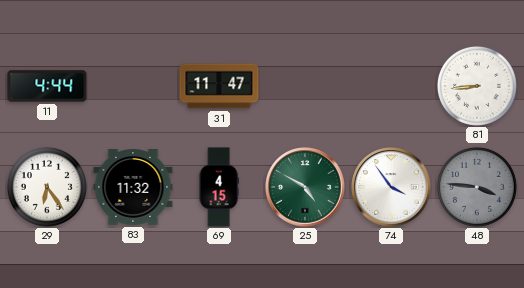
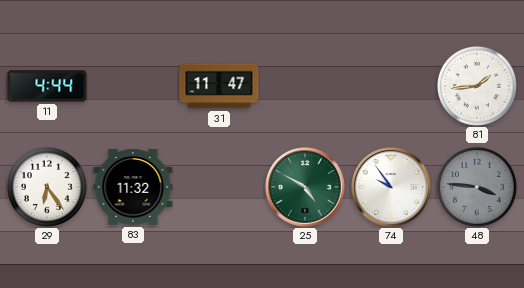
81: 8:44 -> 1:44
69: 4:15 -> none
74: 3:54 -> 9:54
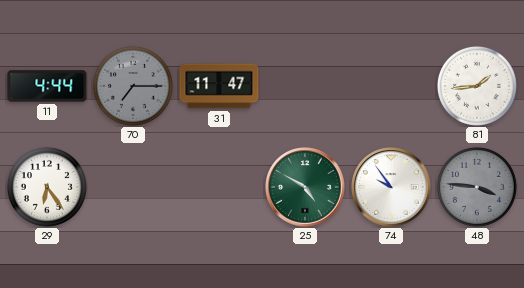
70: none -> 7:15
83: 11:32 -> none
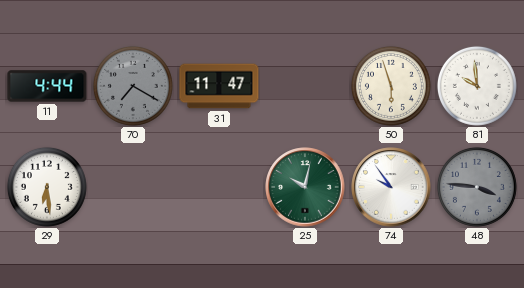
70: 7:15 -> 7:20
50: none -> 5:57
81: 1:44 -> 9:59
29: 6:24 -> 6:29
25: 4:50 -> 10:02
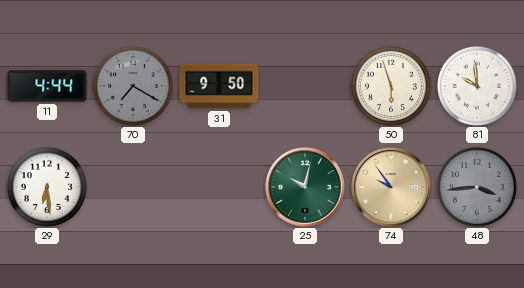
31: 11:47 -> 9:50
74 dial: white -> champagne
48: 3:46 -> 3:44
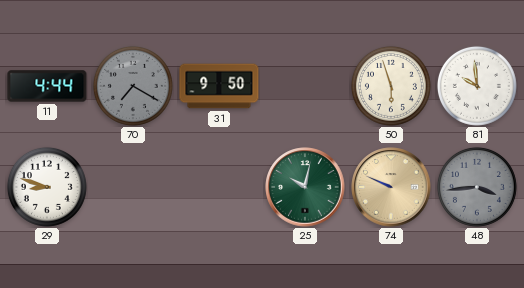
29: 6:29 -> 8:48
74: 9:54 -> 9:49
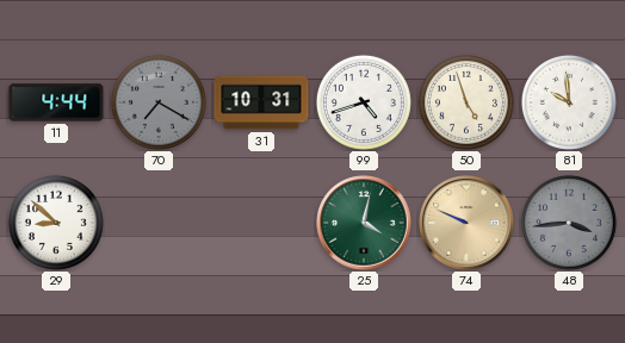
31: 9:50 -> 10:31
99: none -> 4:42
50: 5:57 -> 4:57
29: 8:48 -> 8:52
25: 10:02 -> 4:02
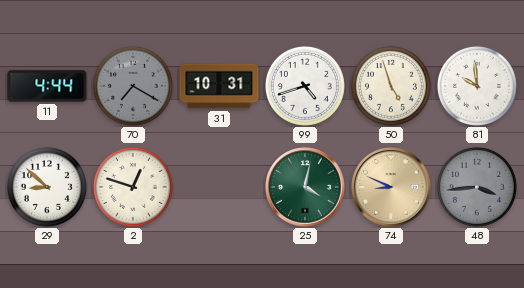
2: none -> 12:48
74: 9:49 -> 8:49
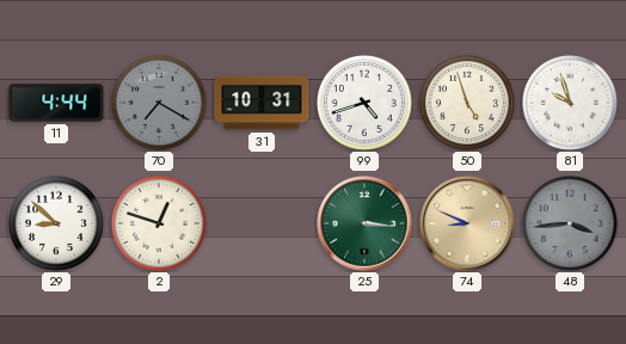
81: 9:59 -> 9:57
25: 4:02 -> 3:16
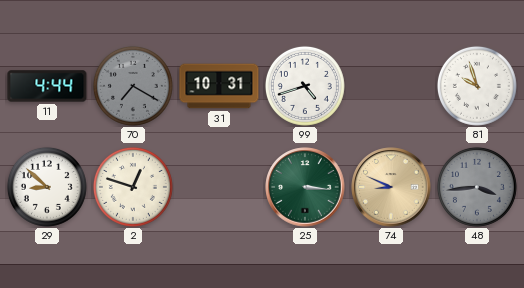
50: 4:57 -> none
